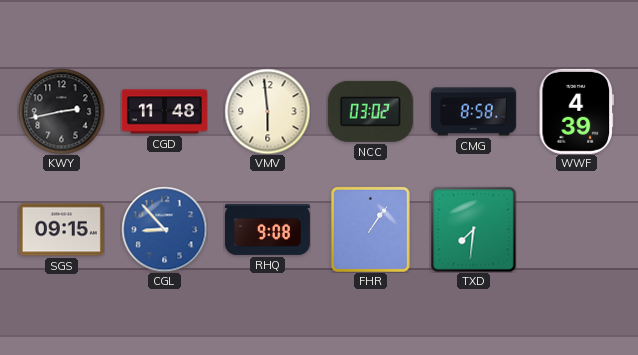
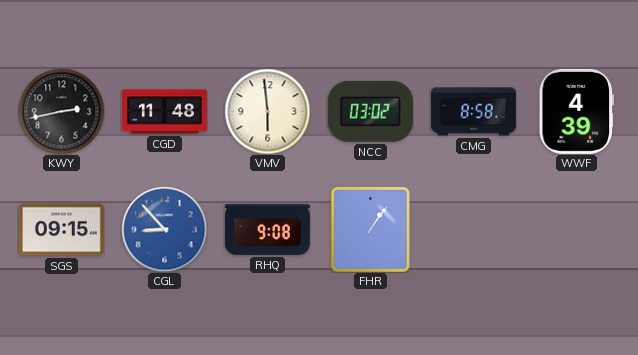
TXD: 7:31 -> none
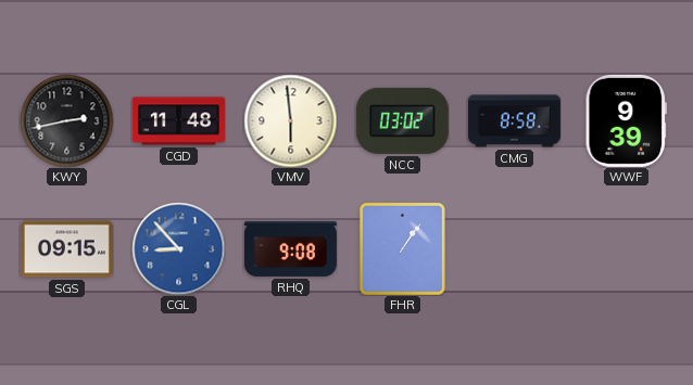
WWF: 4:39 -> 9:39
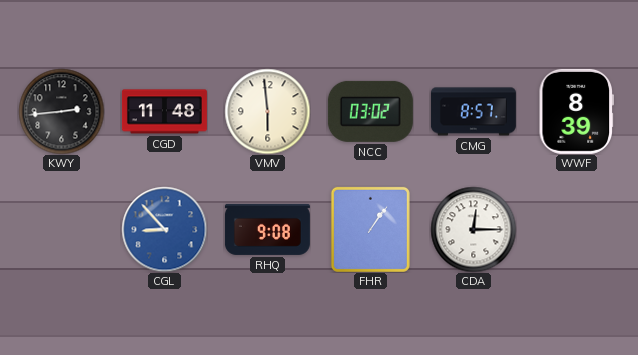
KWY: 2:43 -> 2:44
CMG: 8:58 -> 8:57
WWF: 9:39 -> 8:39
SGS: 09:15 -> none
CDA: none -> 12:15
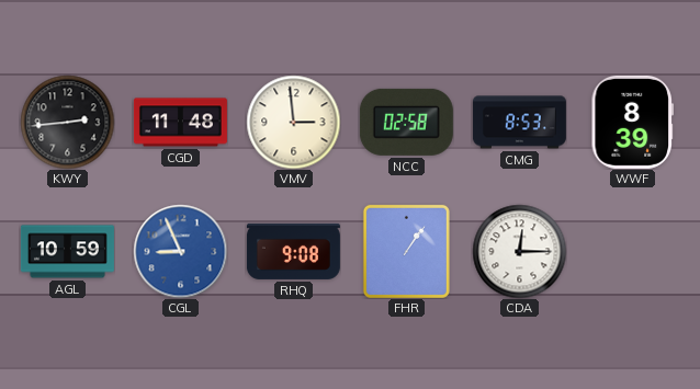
VMV: 5:59 -> 2:59
NCC: 03:02 -> 02:58
CMG: 8:57 -> 8:53
AGL: none -> 10:59
CGL: 8:53 -> 8:56
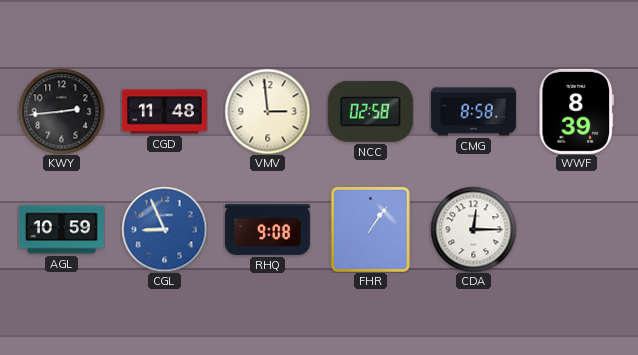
CMG: 8:53 -> 8:58
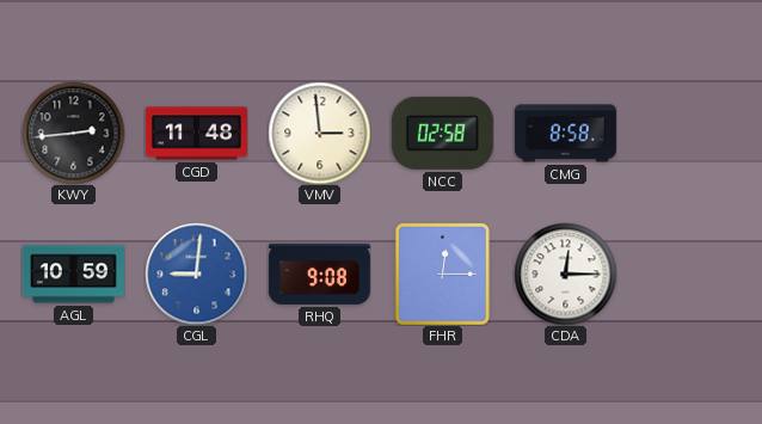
WWF: 8:39 -> none
CGL: 8:56 -> 9:01
FHR: 1:06 -> 12:15
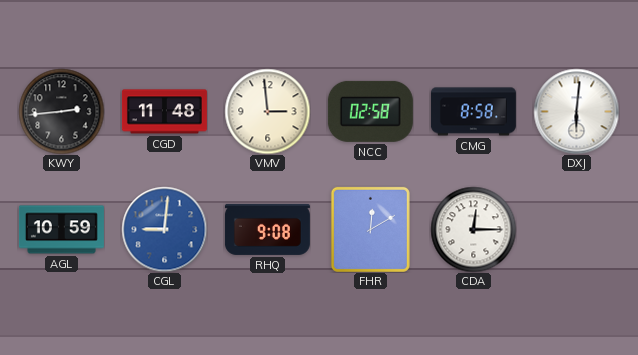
DXJ: none -> 6:01
FHR: 12:15 -> 12:10
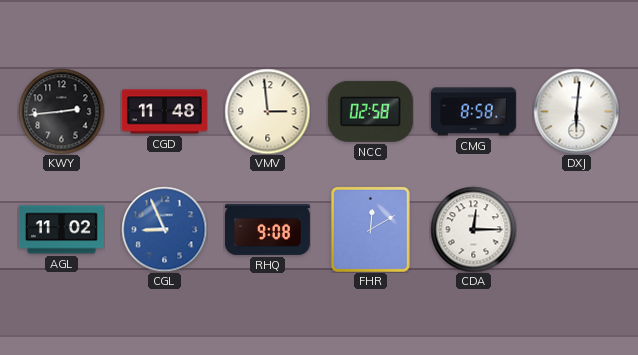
AGL: 10:59 -> 11:02
CGL: 9:01 -> 8:56
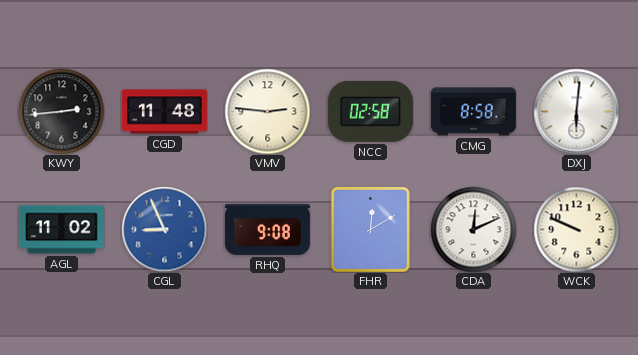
VMV: 2:59 -> 2:46
CDA: 12:15 -> 12:11
WCK: none -> 9:49
